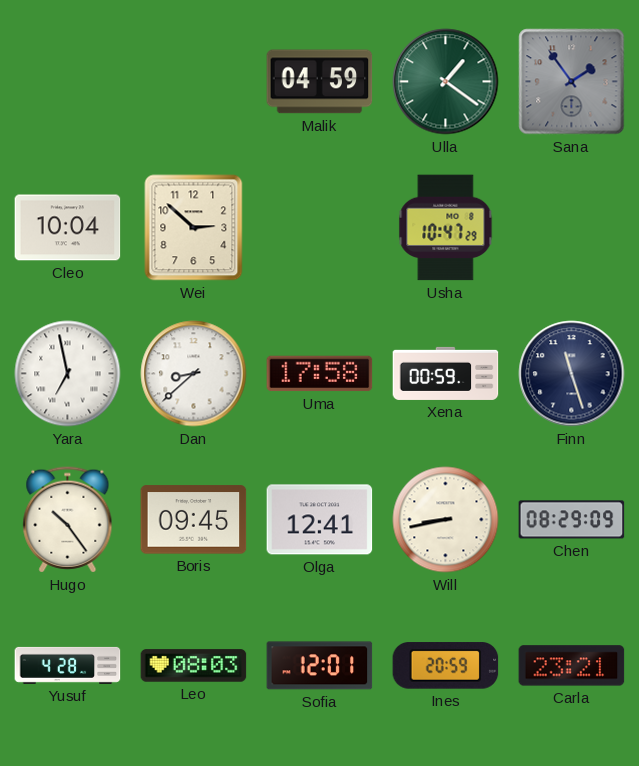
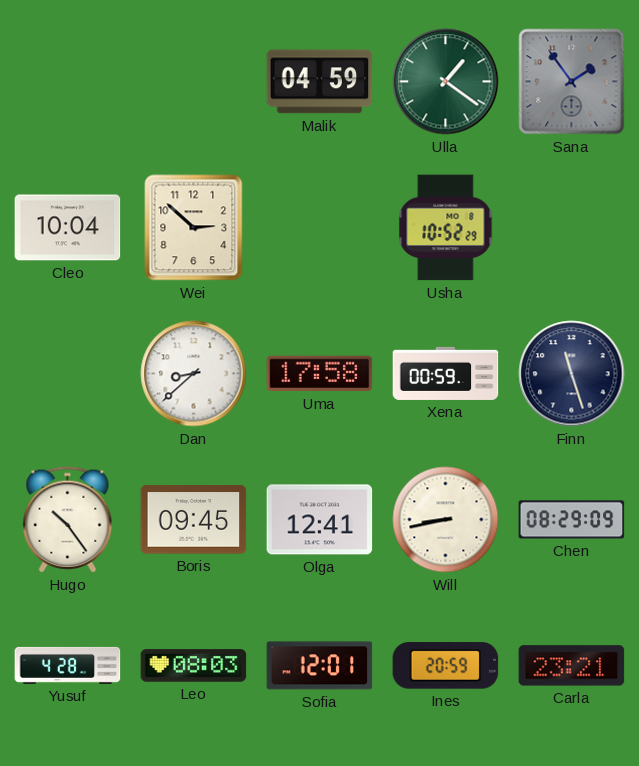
Usha: 10:47 -> 10:52
Yara: 6:58 -> none
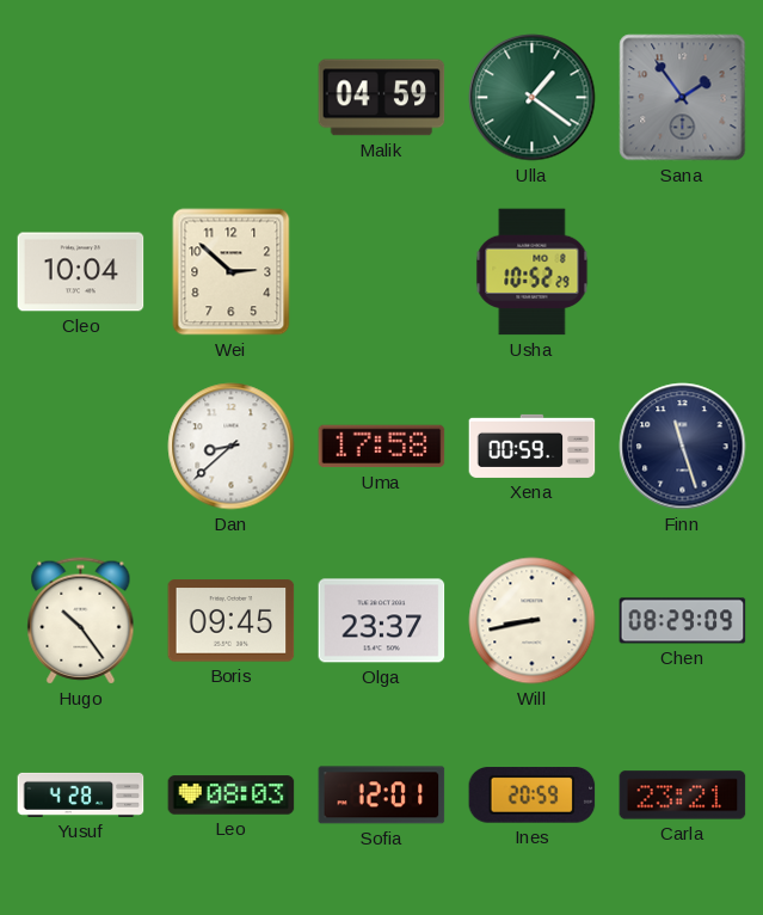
Olga: 12:41 -> 23:37
